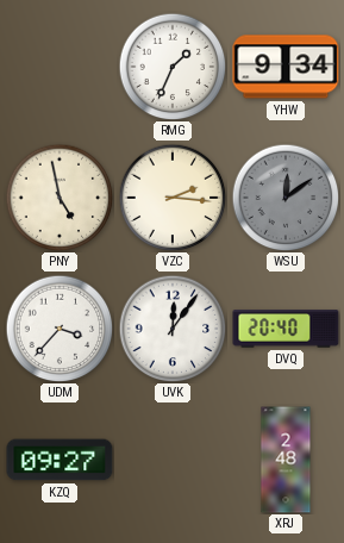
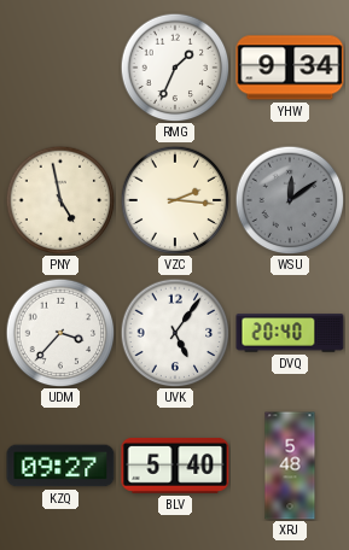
UVK: 12:06 -> 5:06
BLV: none -> 5:40
XRJ: 2:48 -> 5:48
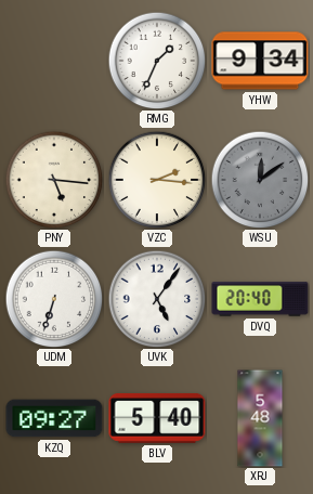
PNY: 4:58 -> 5:16
UDM: 3:37 -> 6:33
